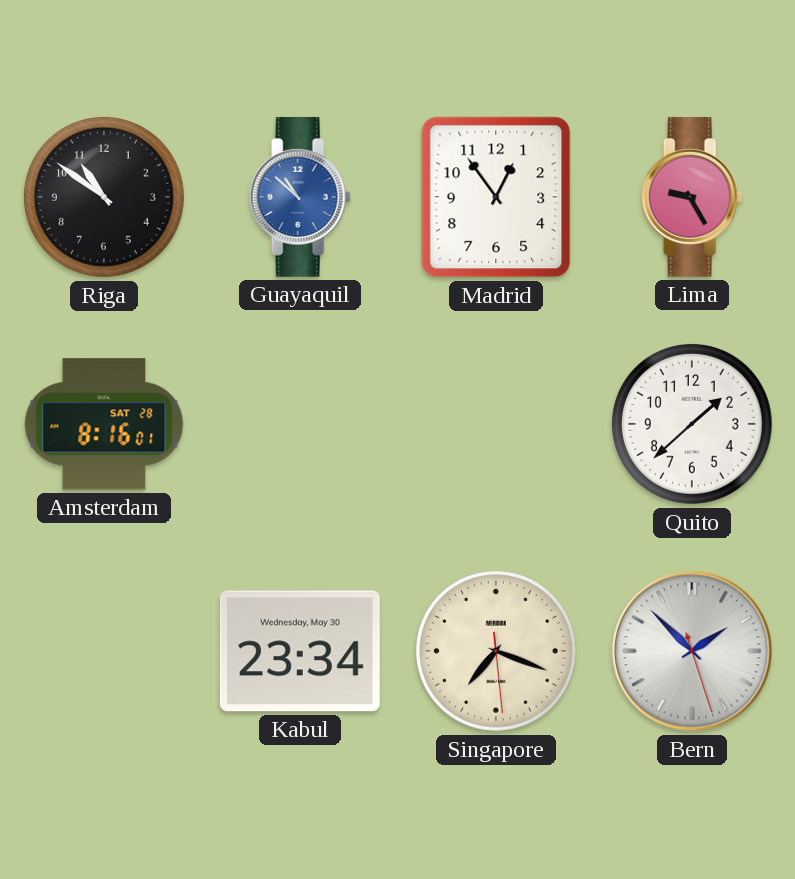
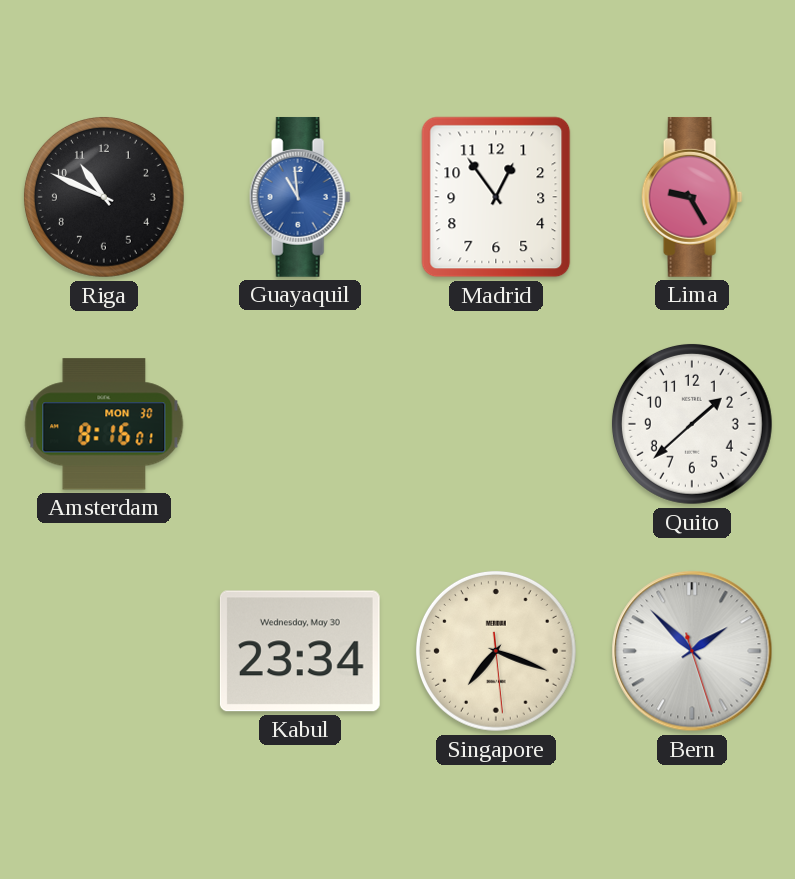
Riga: 10:51 -> 10:49
Guayaquil: 10:52 -> 10:59
Amsterdam date: SAT 28 -> MON 30
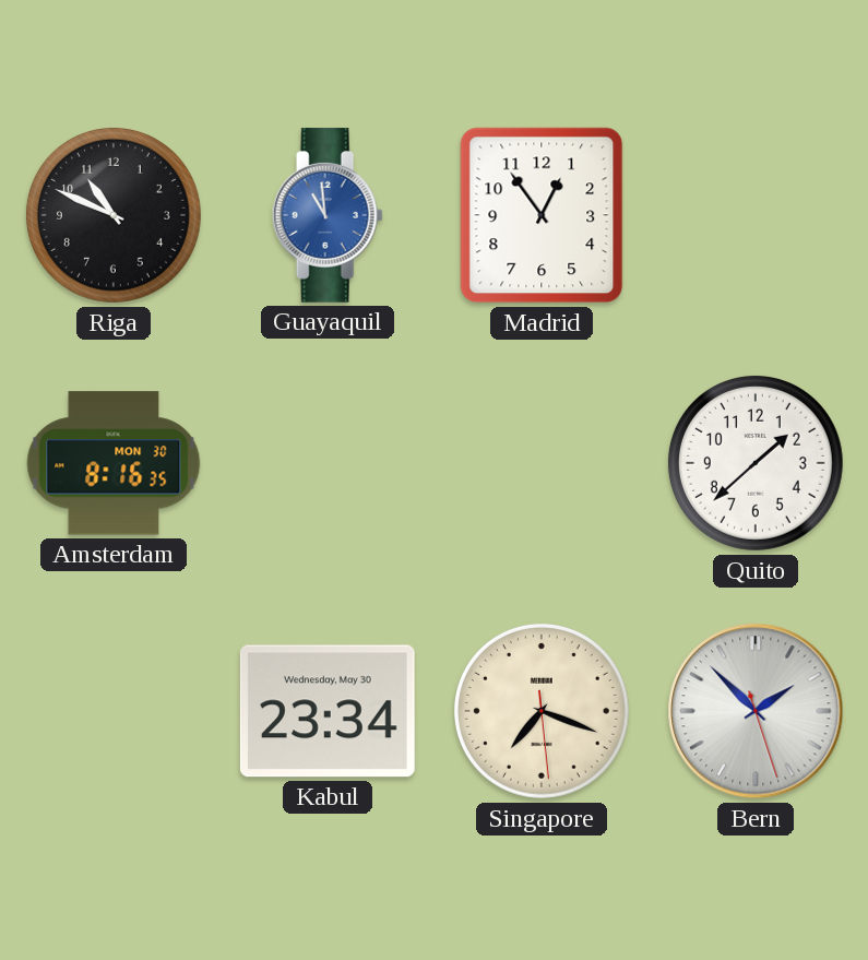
Lima: 9:25 -> none
Amsterdam: 8:16:01 -> 8:16:35
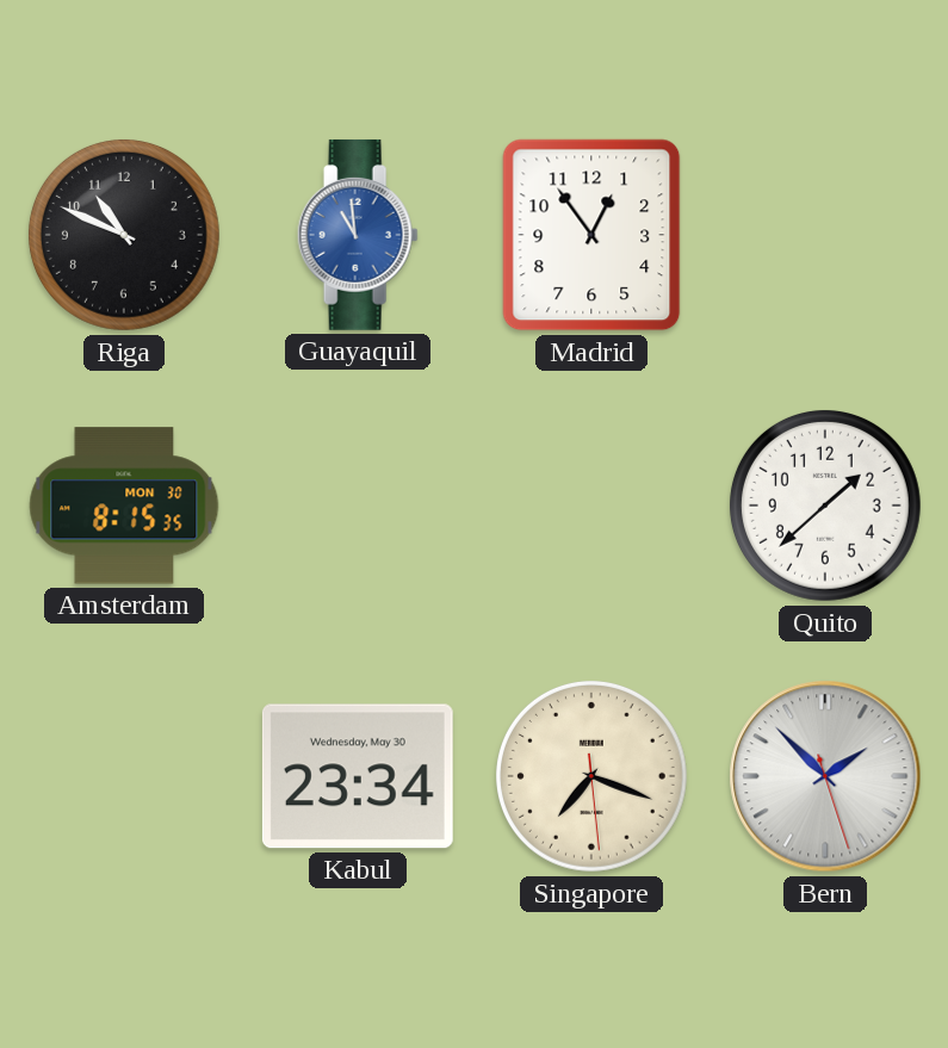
Amsterdam: 8:16 -> 8:15
